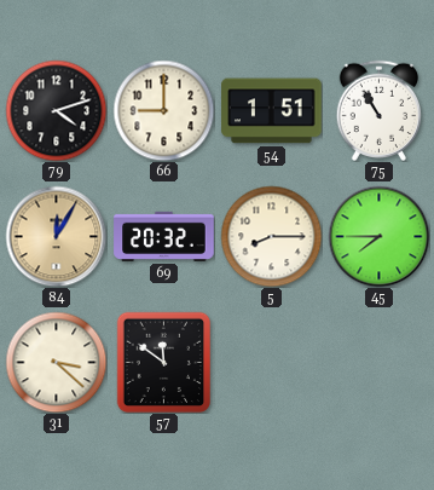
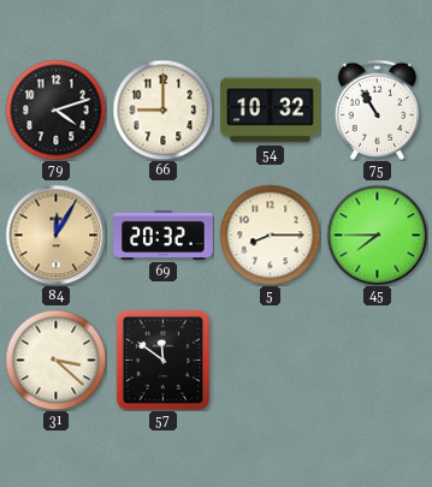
54: 1:51 -> 10:32
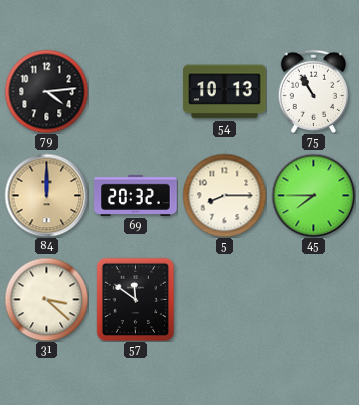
79: 4:12 -> 4:14
66: 9:00 -> none
54: 10:32 -> 10:13
84: 12:05 -> 12:00
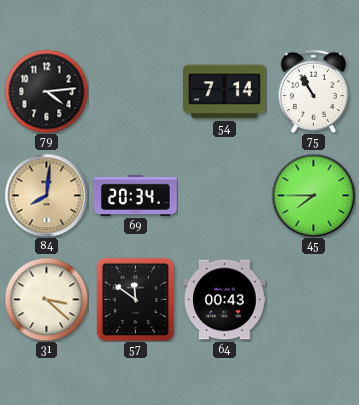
54: 10:13 -> 7:14
84: 12:00 -> 8:01
69: 20:32 -> 20:34
5: 8:15 -> none
64: none -> 00:43
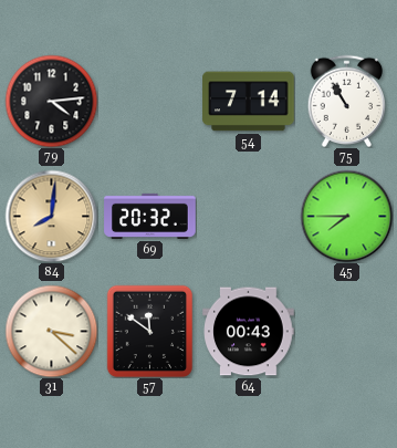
69: 20:34 -> 20:32
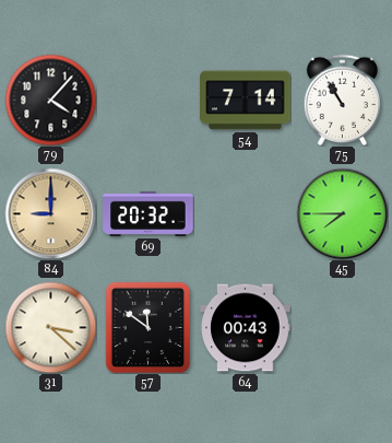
79: 4:14 -> 4:07
84: 8:01 -> 9:00
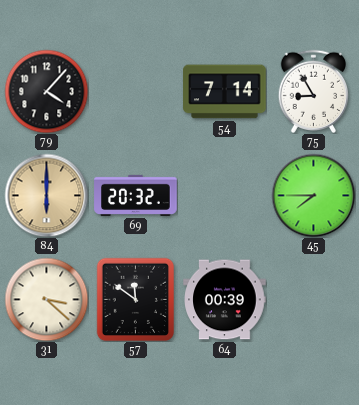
75: 10:55 -> 8:55
84: 9:00 -> 6:00
64: 00:43 -> 00:39
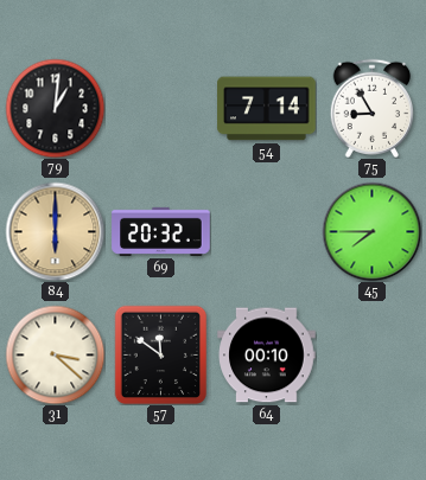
79: 4:07 -> 1:01
64: 00:39 -> 00:10
